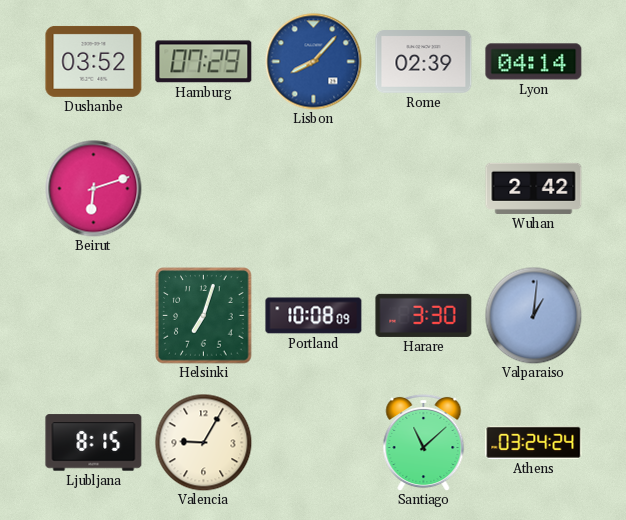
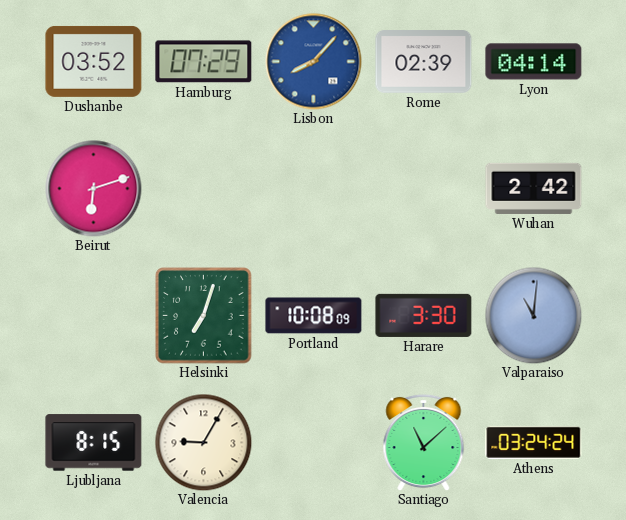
Valparaiso: 1:01 -> 11:01
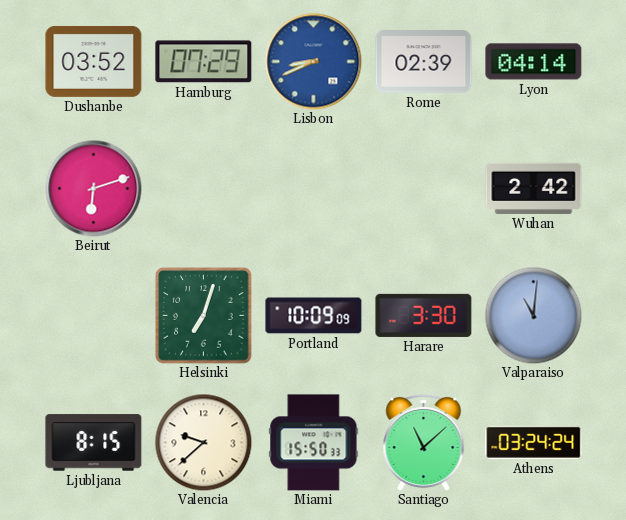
Lisbon: 8:07 -> 8:41
Portland: 10:08 -> 10:09
Valencia: 9:05 -> 9:38
Miami: none -> 15:50
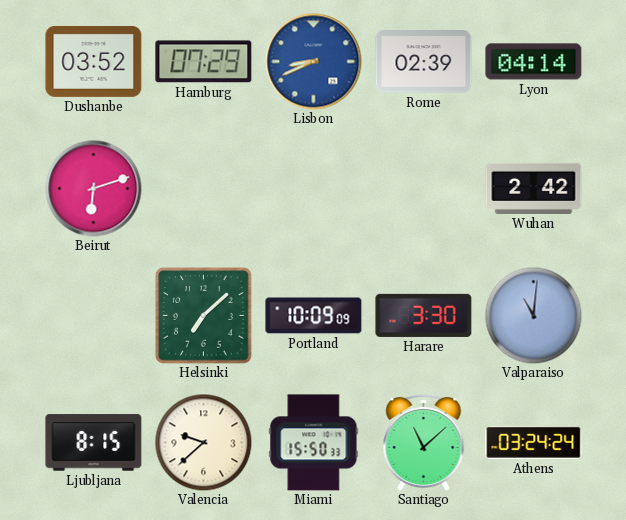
Helsinki: 7:03 -> 7:08
